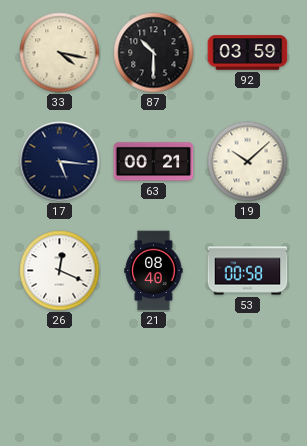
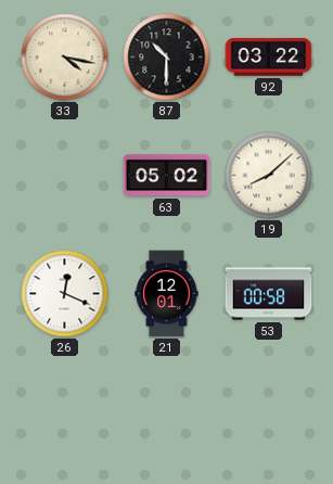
92: 03:59 -> 03:22
17: 5:16 -> none
63: 00:21 -> 05:02
19: 10:08 -> 8:08
21: 08:40 -> 12:01
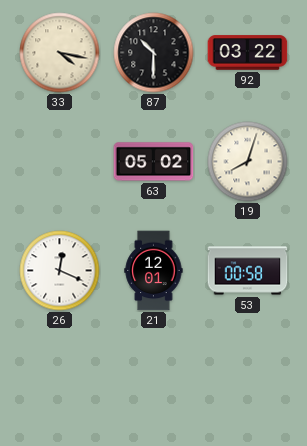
19: 8:08 -> 8:03
